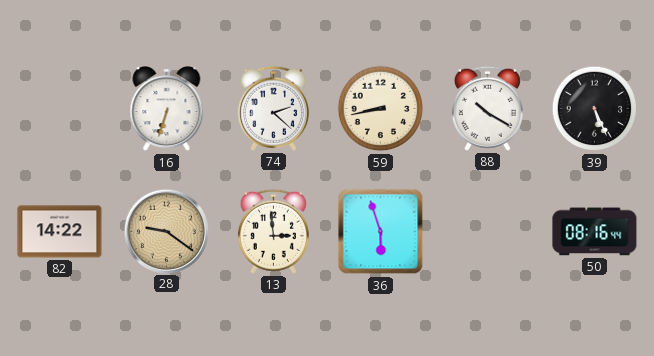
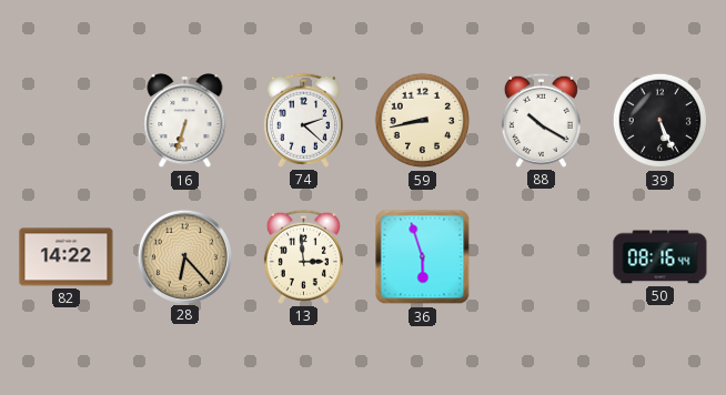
28: 9:21 -> 6:23
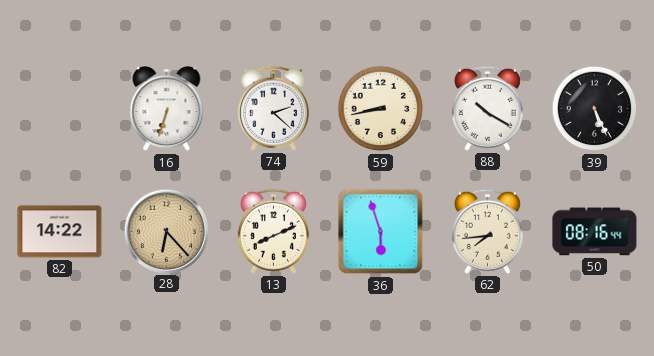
13: 2:59 -> 8:11
62: none -> 7:44
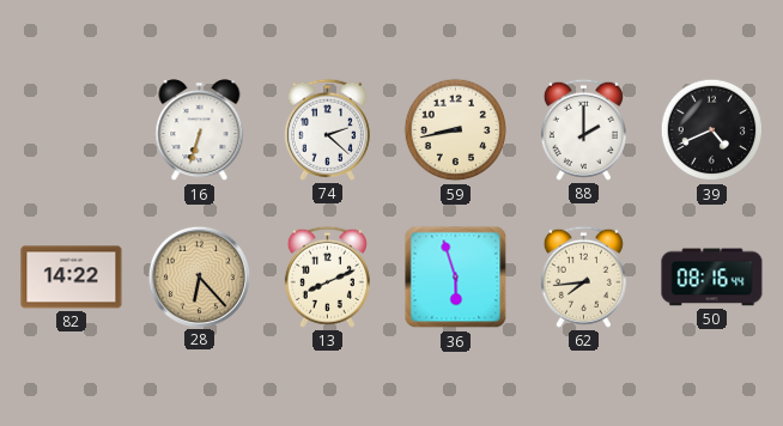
88: 10:20 -> 2:00
39: 5:26 -> 4:41
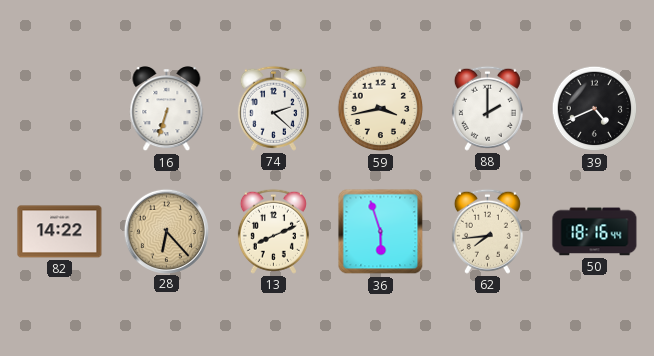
59: 8:43 -> 3:43
50: 08:16 -> 18:16
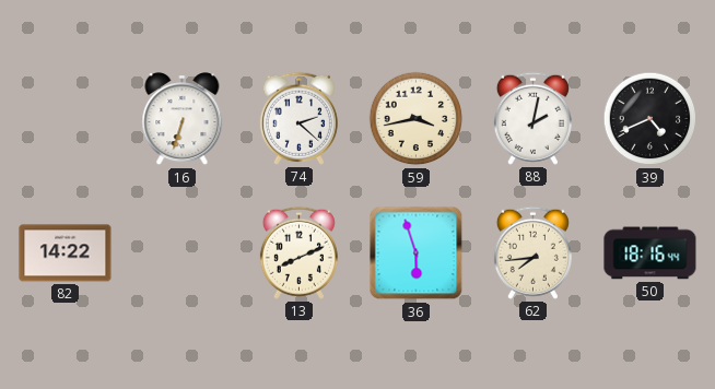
88: 2:00 -> 2:02
28: 6:23 -> none
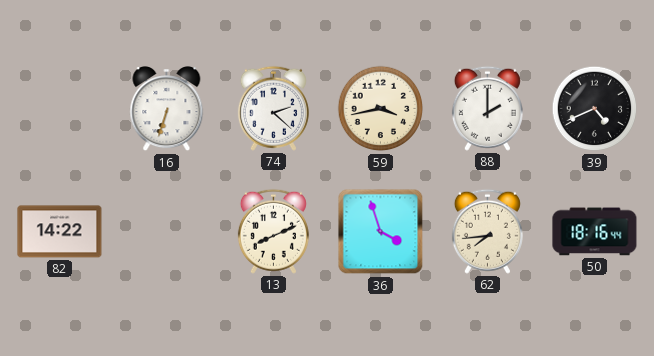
88: 2:02 -> 2:00
36: 5:57 -> 3:57
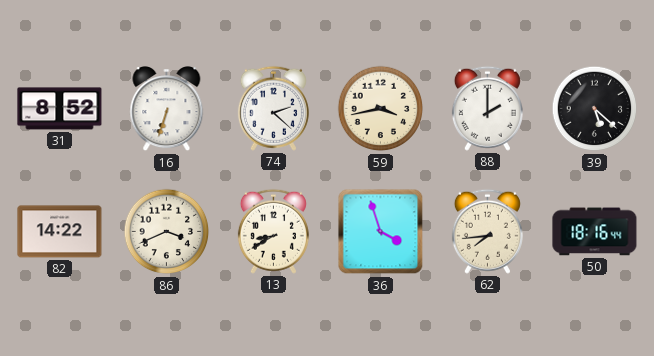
31: none -> 8:52
39: 4:41 -> 5:22
86: none -> 3:41
13: 8:11 -> 8:40
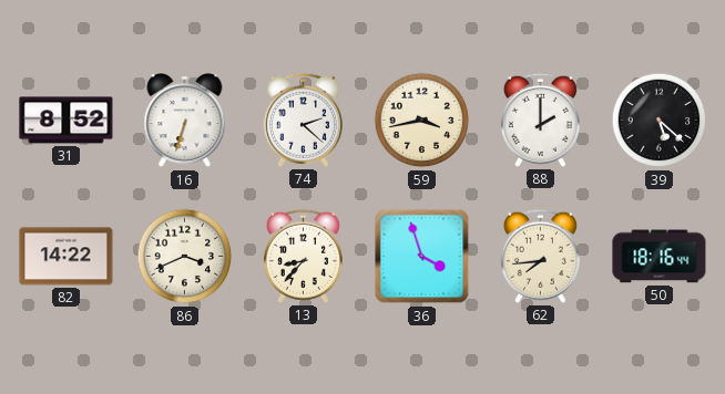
13: 8:40 -> 8:37
